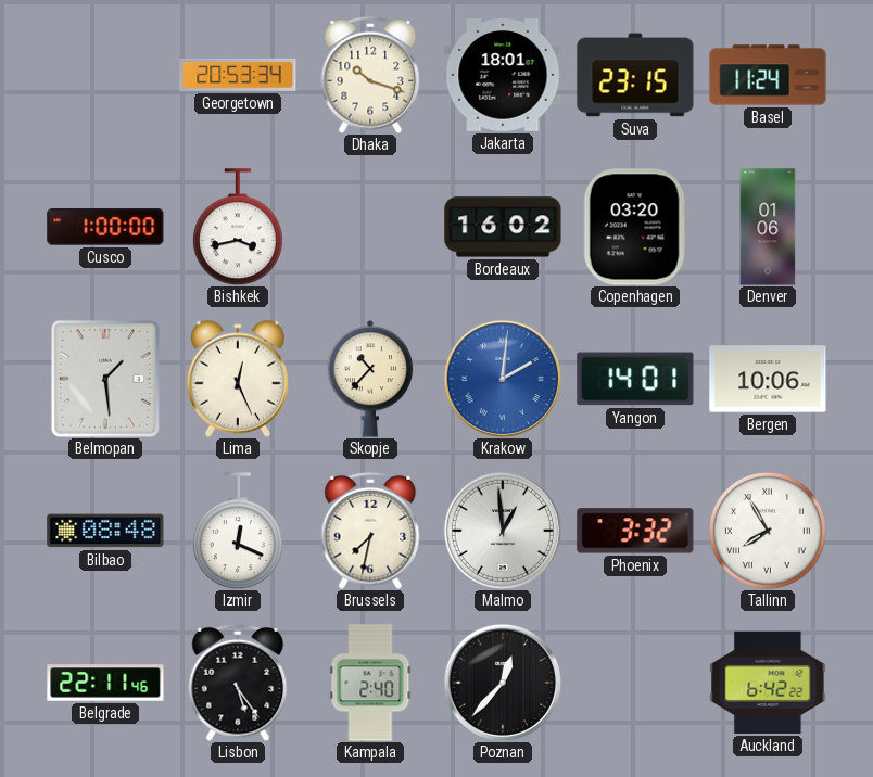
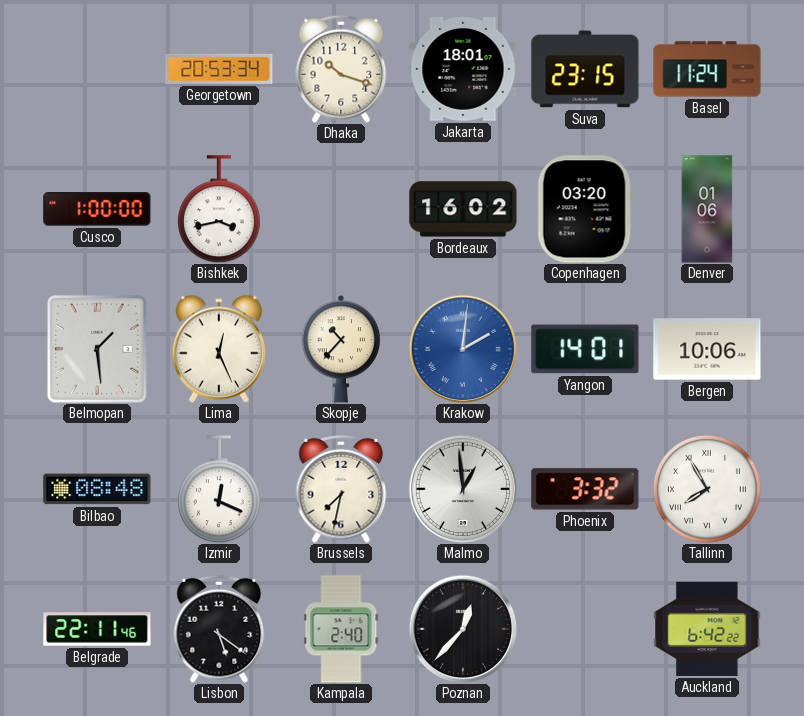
Lisbon: 5:24 -> 5:21
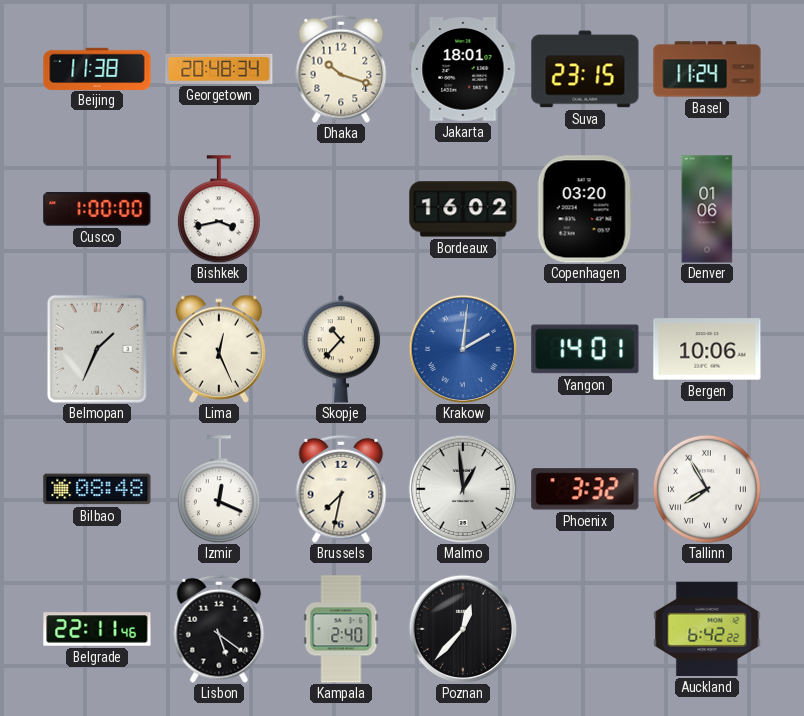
Beijing: none -> 11:38
Georgetown: 20:53 -> 20:48
Belmopan: 1:29 -> 1:34
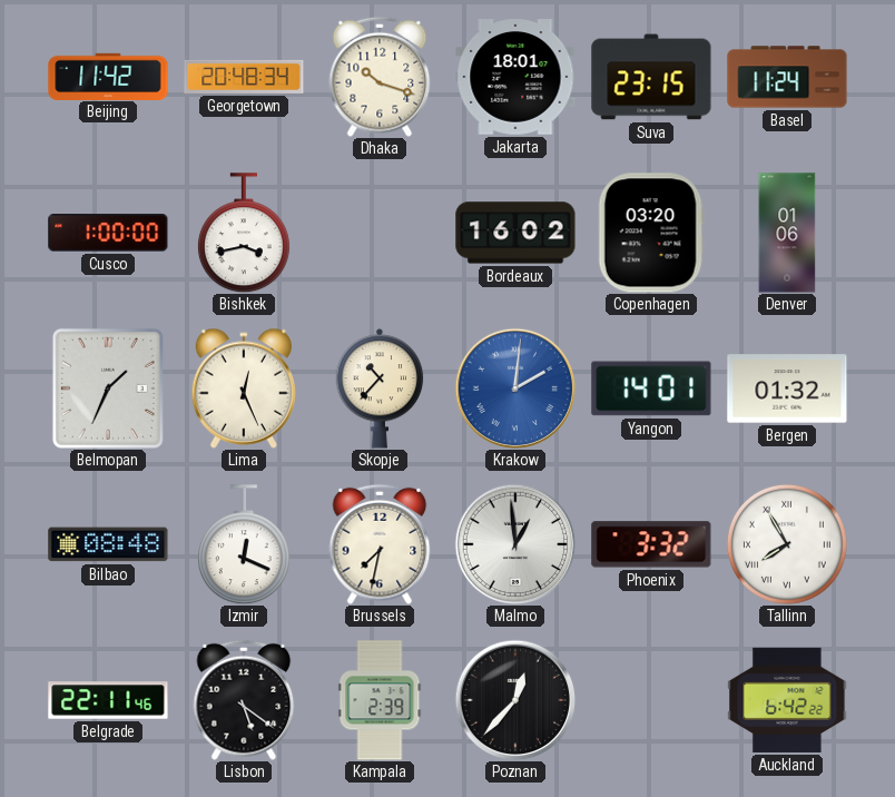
Beijing: 11:38 -> 11:42
Bergen: 10:06 -> 01:32
Kampala: 2:40 -> 2:39
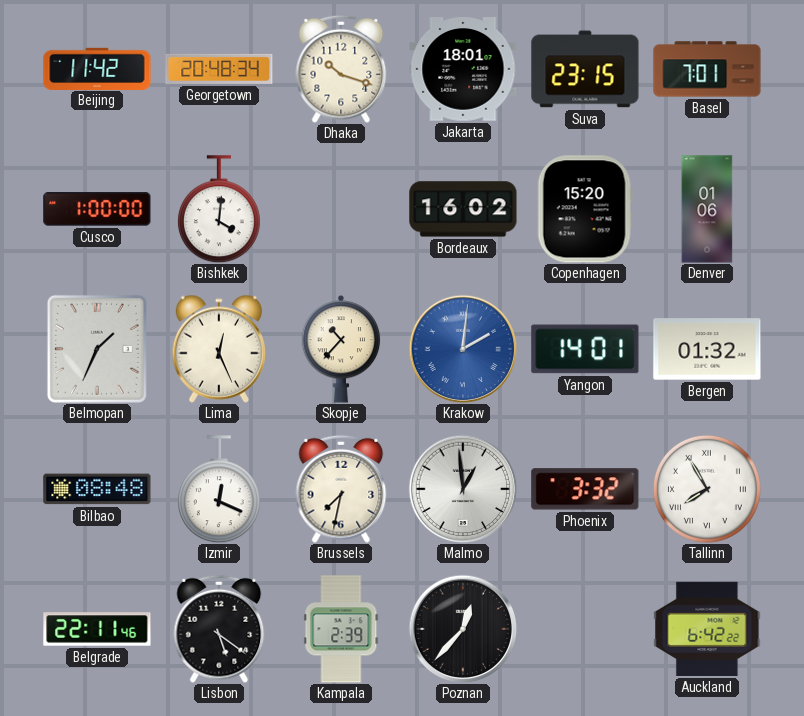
Basel: 11:24 -> 7:01
Bishkek: 3:43 -> 4:01
Copenhagen: 03:20 -> 15:20
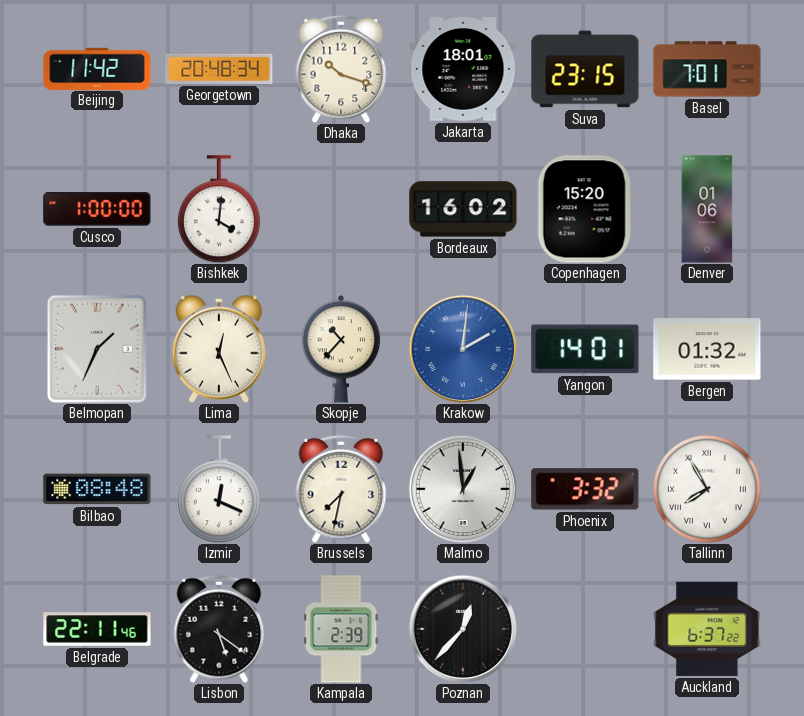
Auckland: 6:42 -> 6:37
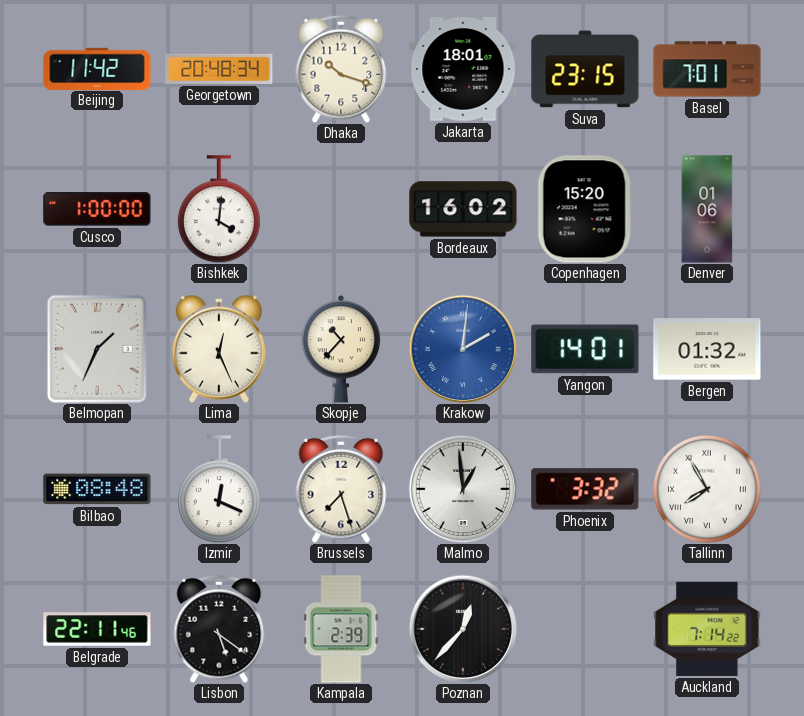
Brussels: 7:32 -> 7:27
Auckland: 6:37 -> 7:14
